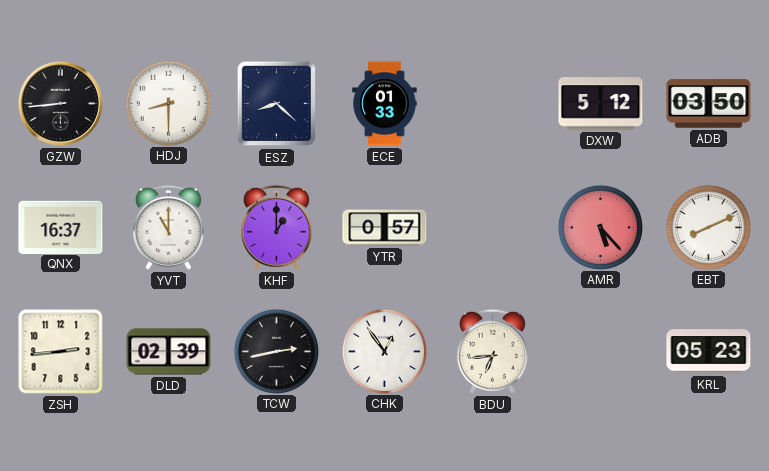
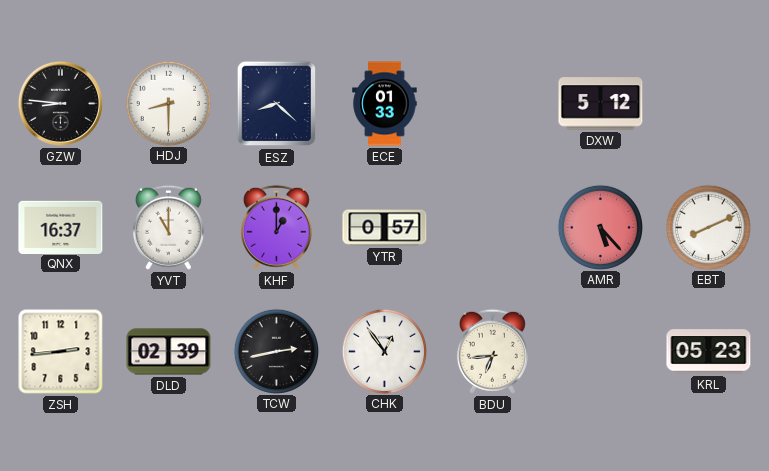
GZW: 8:44 -> 8:46
ADB: 03:50 -> none
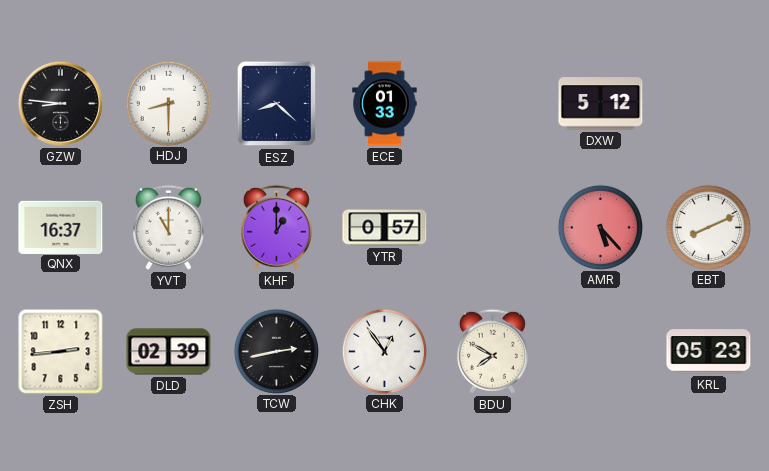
BDU: 6:44 -> 7:50
